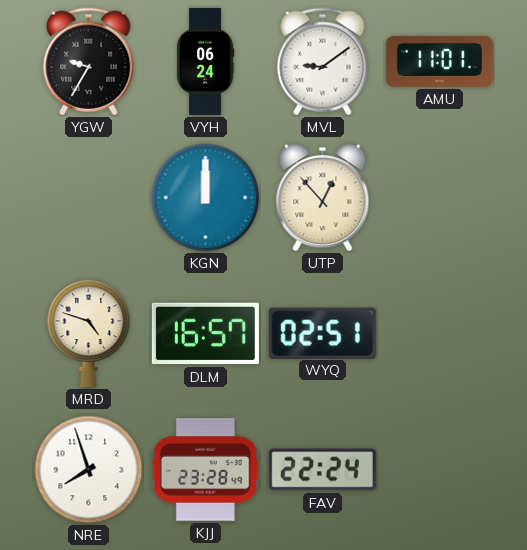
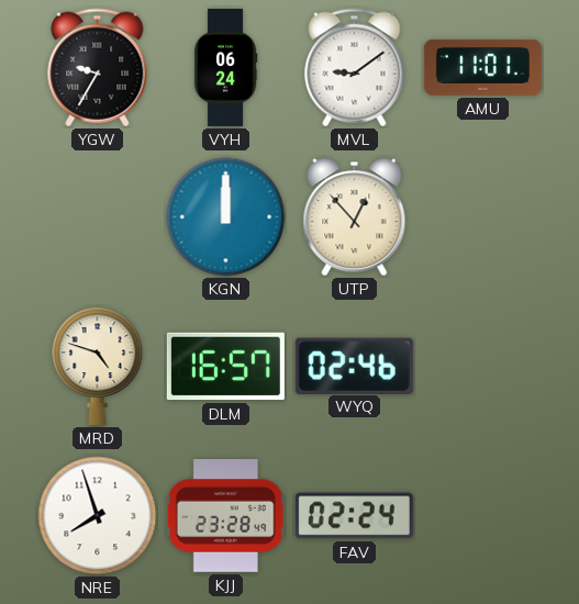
WYQ: 02:51 -> 02:46
FAV: 22:24 -> 02:24
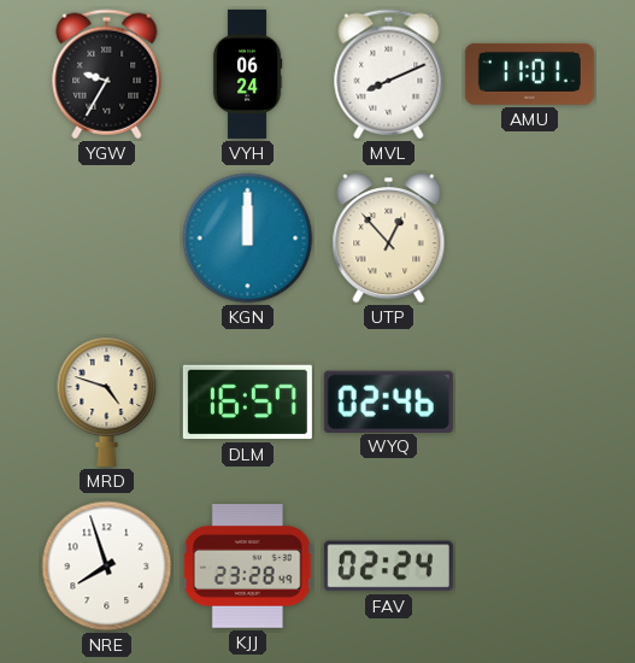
MVL: 9:09 -> 8:11
